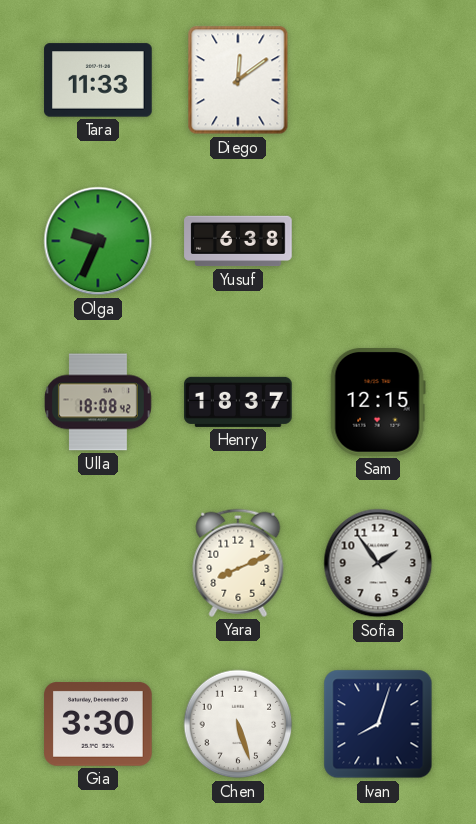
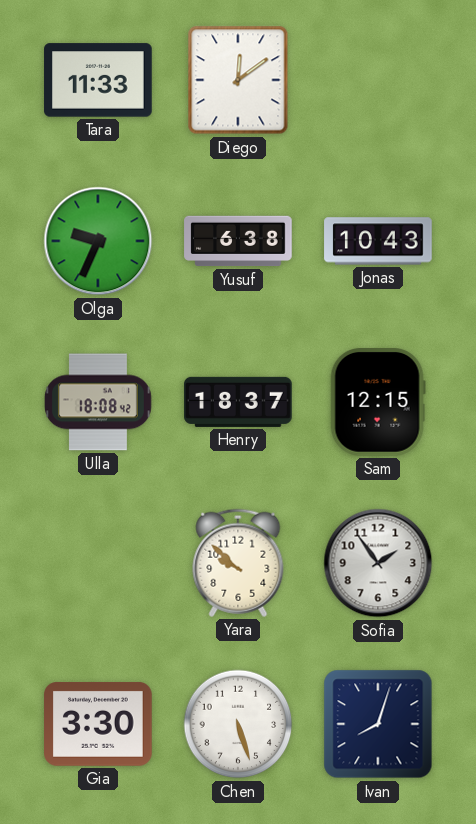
Jonas: none -> 10:43
Yara: 8:11 -> 9:52
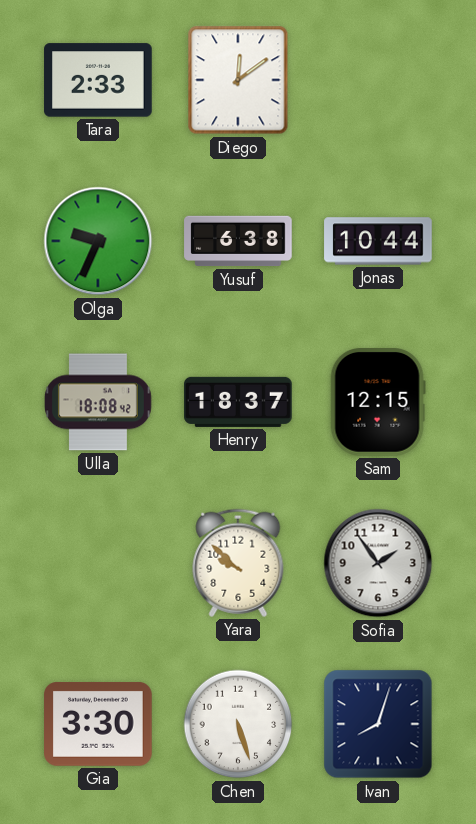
Tara: 11:33 -> 2:33
Jonas: 10:43 -> 10:44
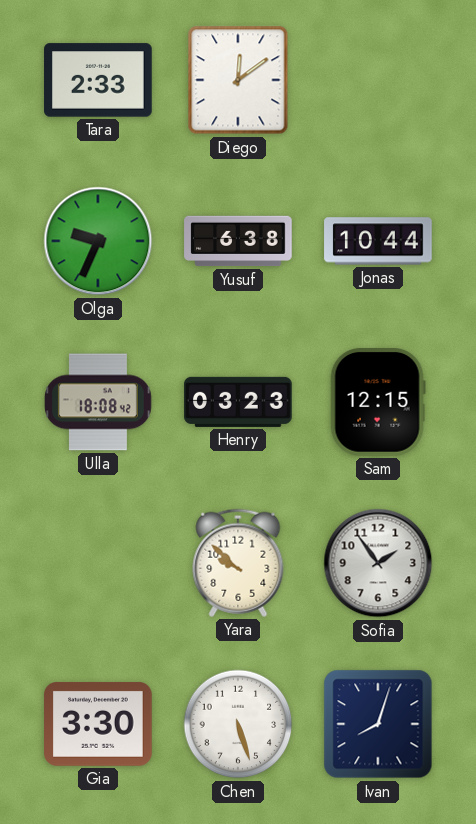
Henry: 18:37 -> 03:23
